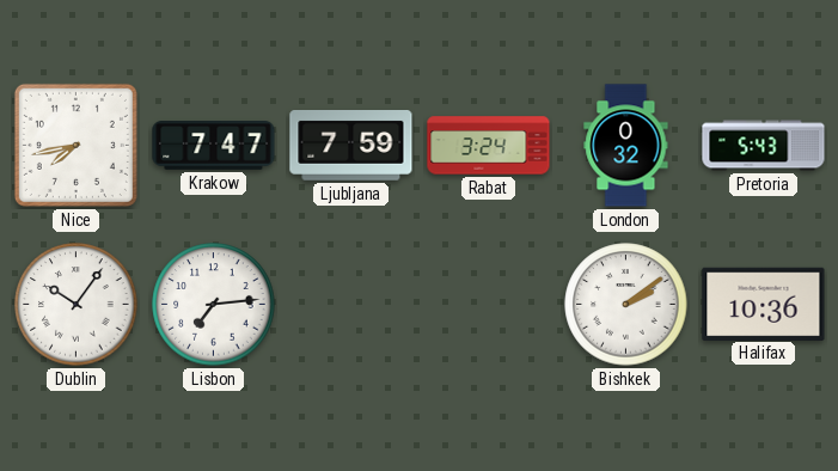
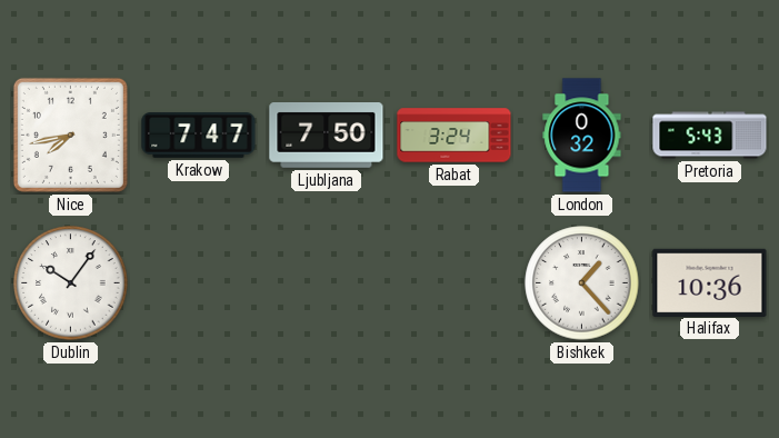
Ljubljana: 7:59 -> 7:50
Lisbon: 7:14 -> none
Bishkek: 2:09 -> 1:23
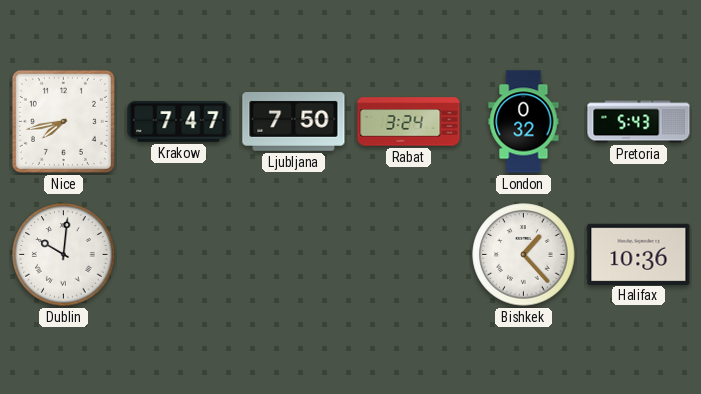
Dublin: 10:06 -> 10:01
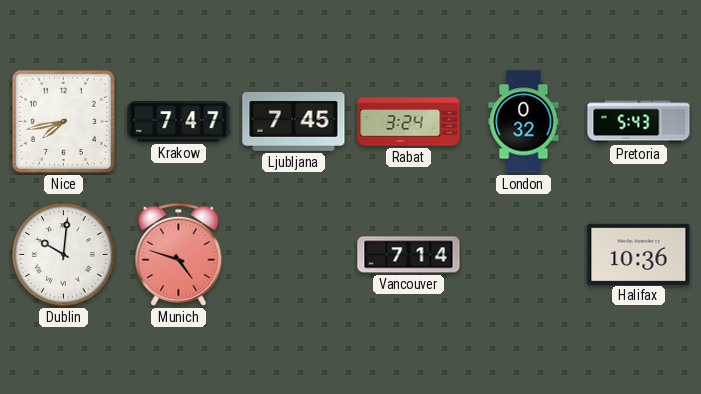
Ljubljana: 7:50 -> 7:45
Munich: none -> 4:48
Vancouver: none -> 7:14
Bishkek: 1:23 -> none
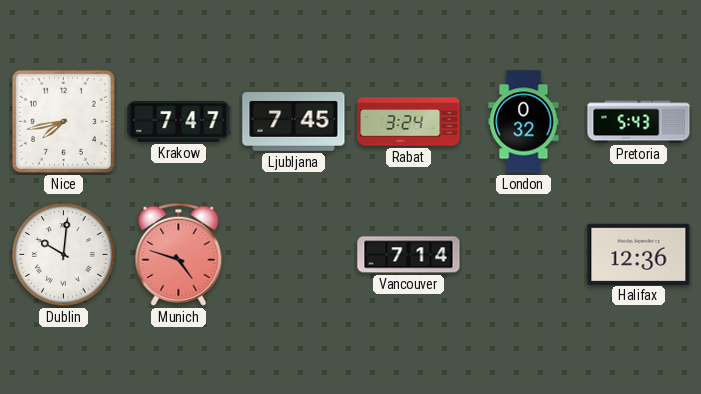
Halifax: 10:36 -> 12:36
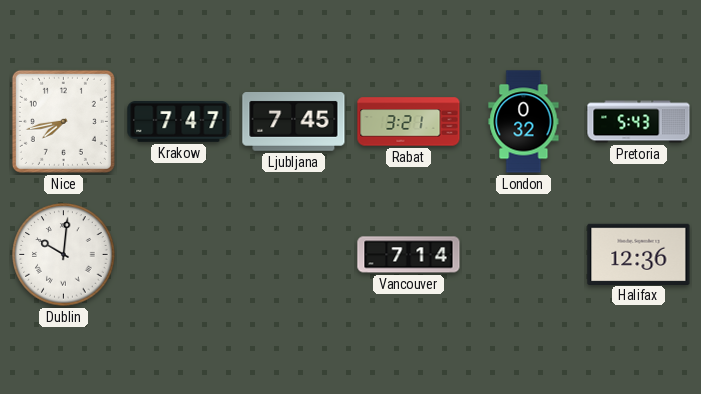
Rabat: 3:24 -> 3:21
Munich: 4:48 -> none
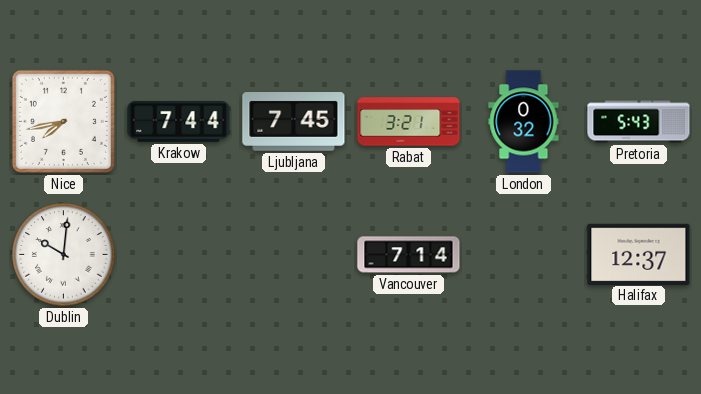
Krakow: 7:47 -> 7:44
Halifax: 12:36 -> 12:37
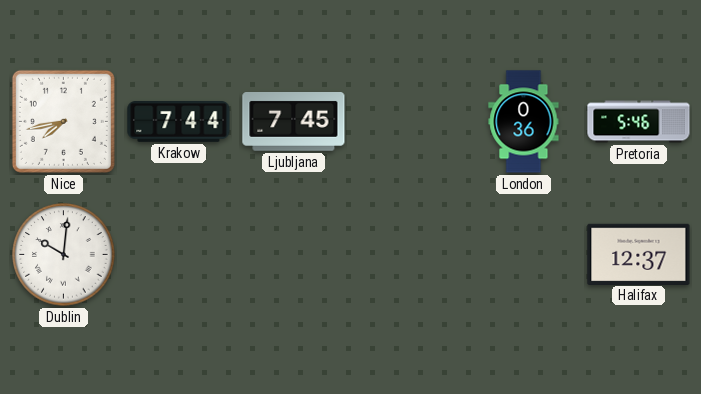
Rabat: 3:21 -> none
London: 0:32 -> 0:36
Pretoria: 5:43 -> 5:46
Vancouver: 7:14 -> none
